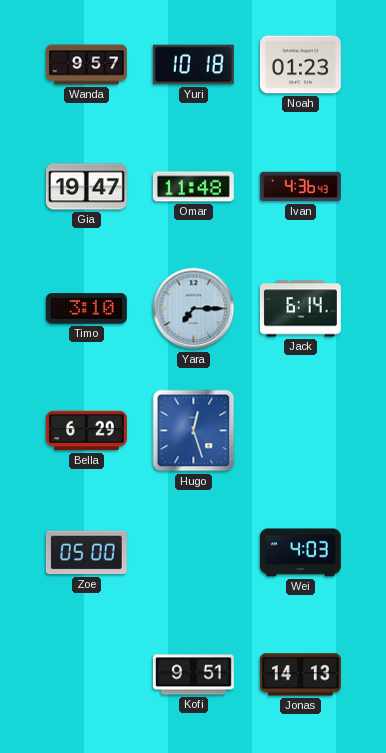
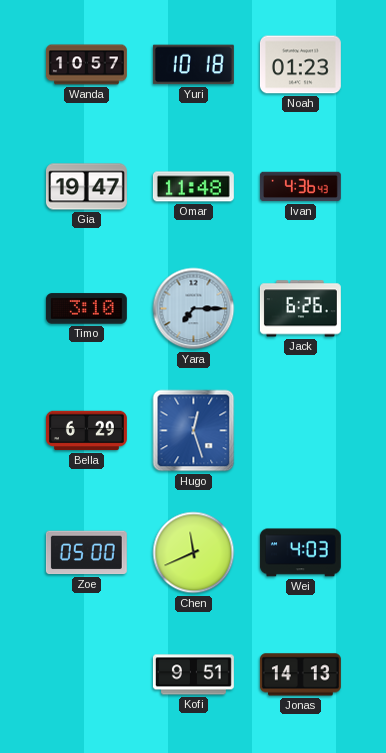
Wanda: 9:57 -> 10:57
Jack: 6:14 -> 6:26
Chen: none -> 11:41
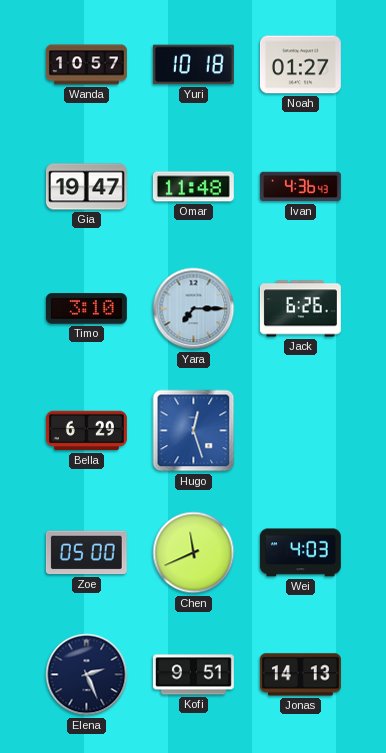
Noah: 01:23 -> 01:27
Elena: none -> 2:26
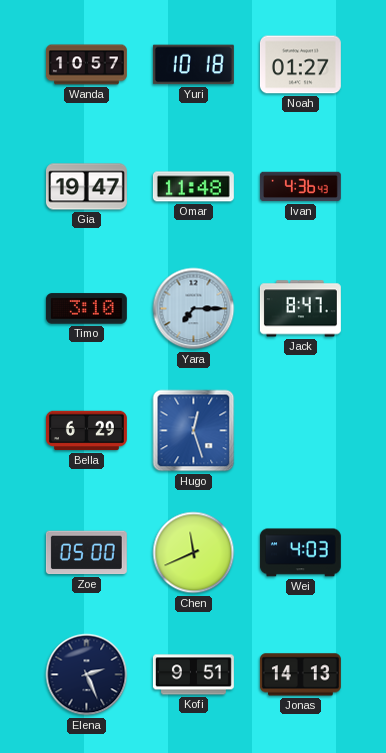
Jack: 6:26 -> 8:47
